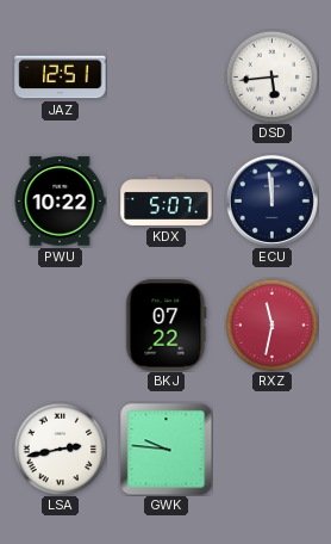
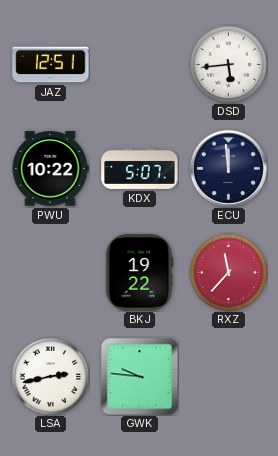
BKJ: 07:22 -> 19:22
RXZ: 11:32 -> 11:37
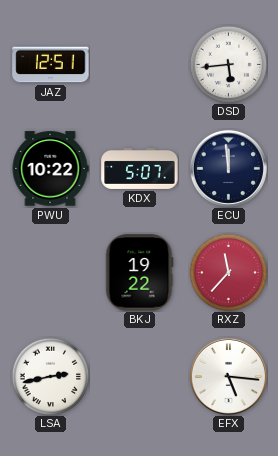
GWK: 9:46 -> none
EFX: none -> 5:16
